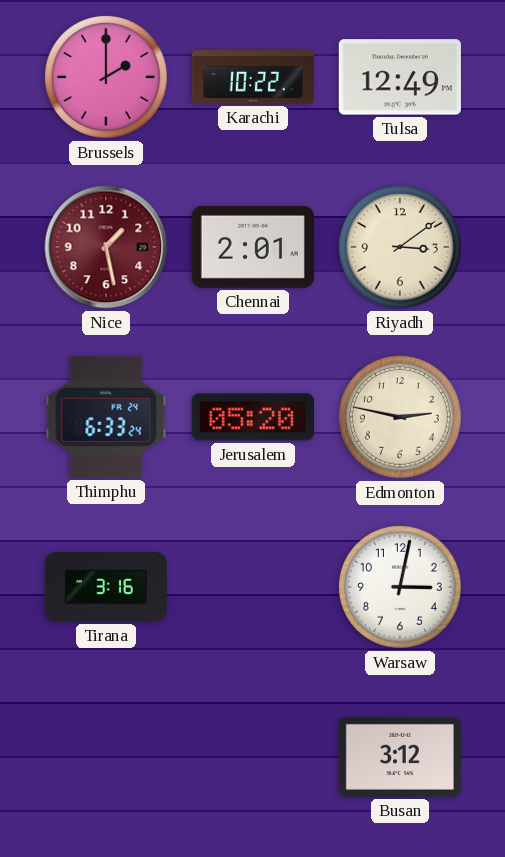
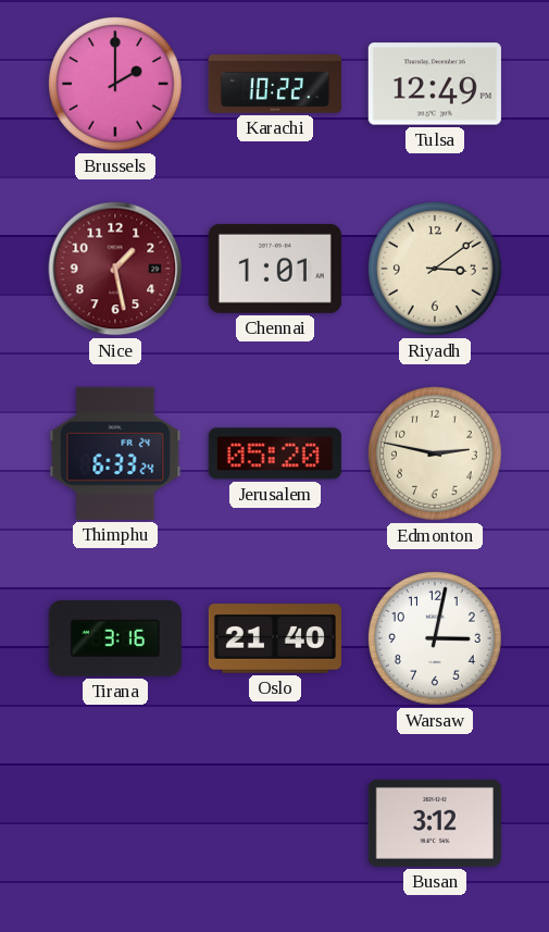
Chennai: 2:01 -> 1:01
Oslo: none -> 21:40
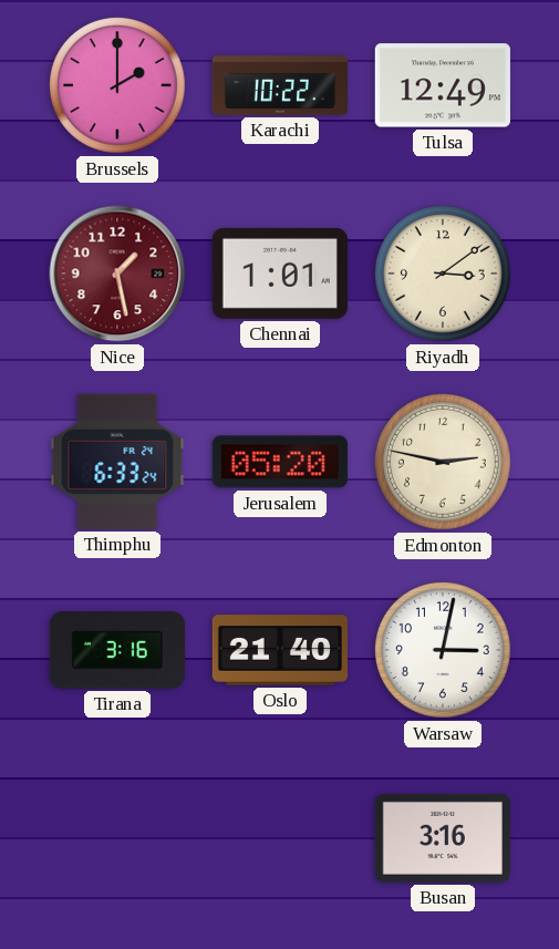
Busan: 3:12 -> 3:16
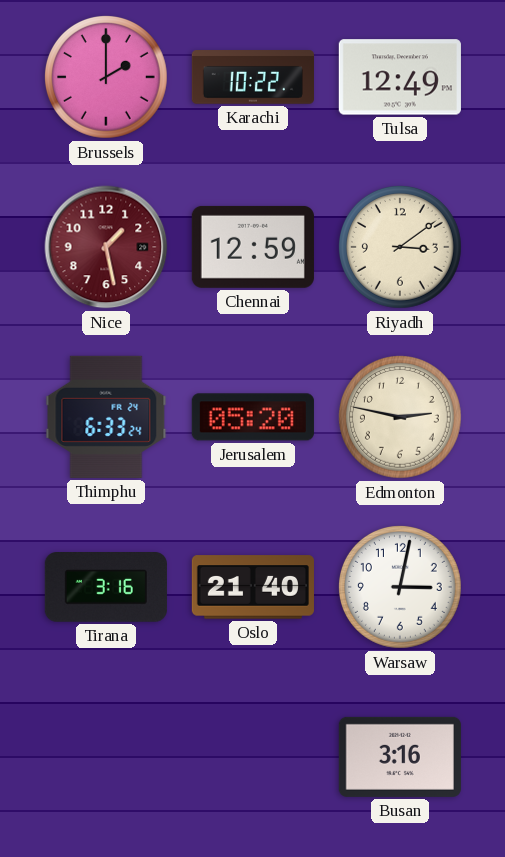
Chennai: 1:01 -> 12:59
